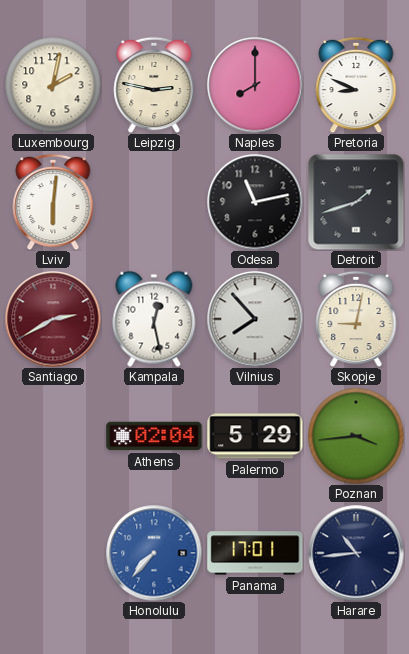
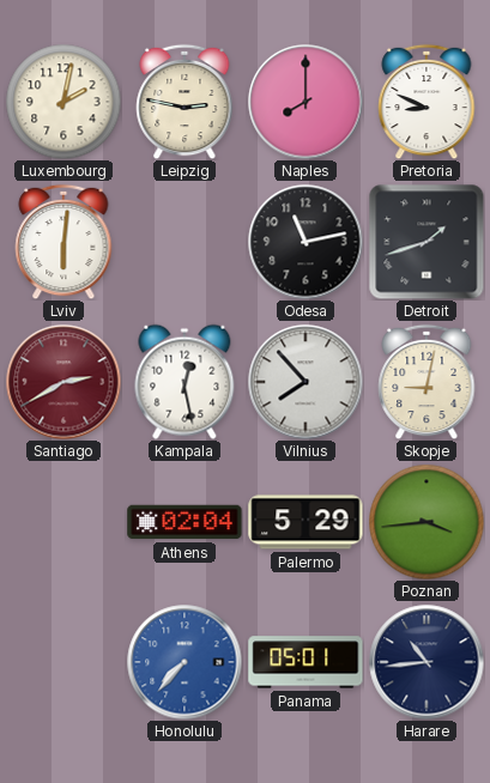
Panama: 17:01 -> 05:01
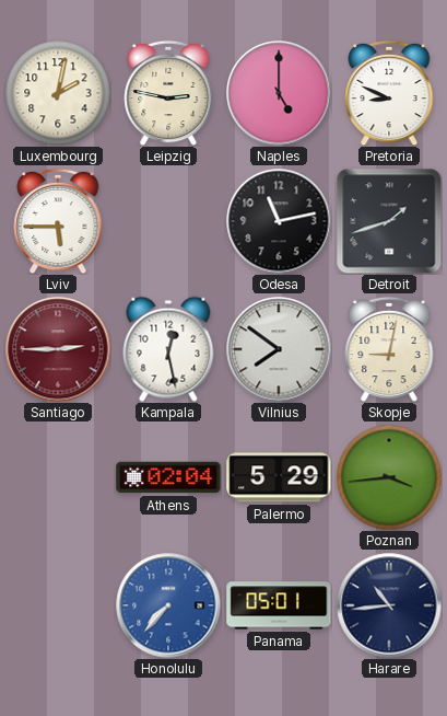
Naples: 8:00 -> 5:00
Lviv: 6:01 -> 5:45
Santiago: 2:40 -> 2:45
Vilnius: 7:53 -> 7:51
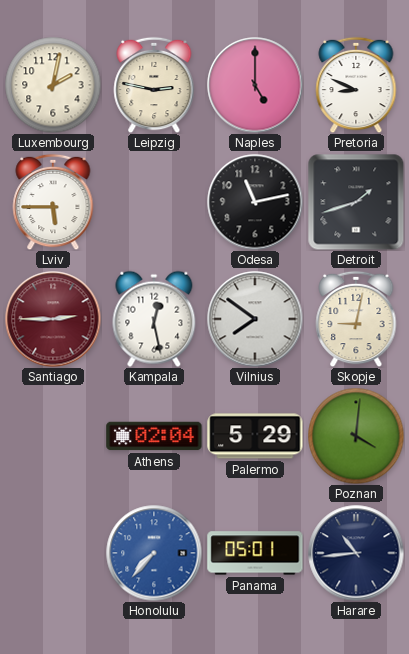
Poznan: 3:44 -> 4:01
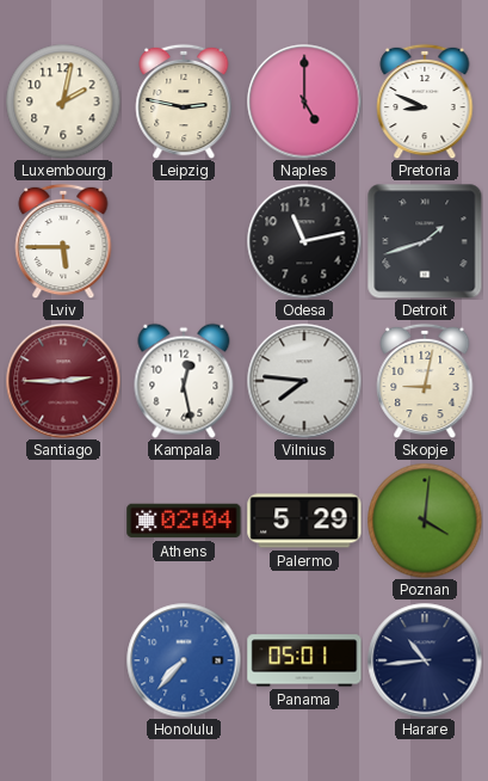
Vilnius: 7:51 -> 7:46
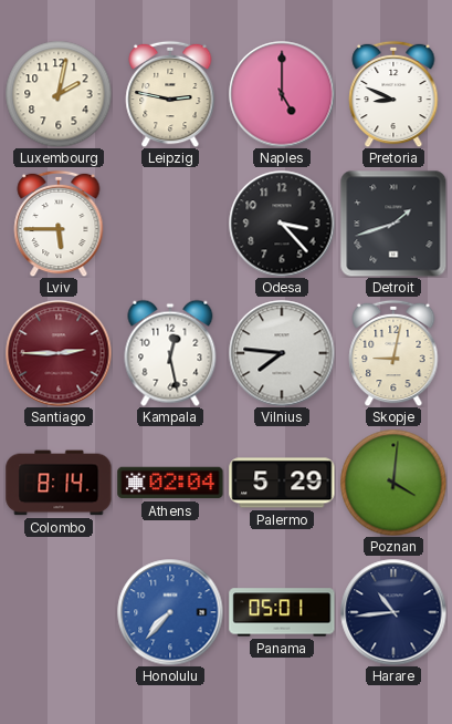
Odesa: 11:13 -> 3:23
Colombo: none -> 8:14
